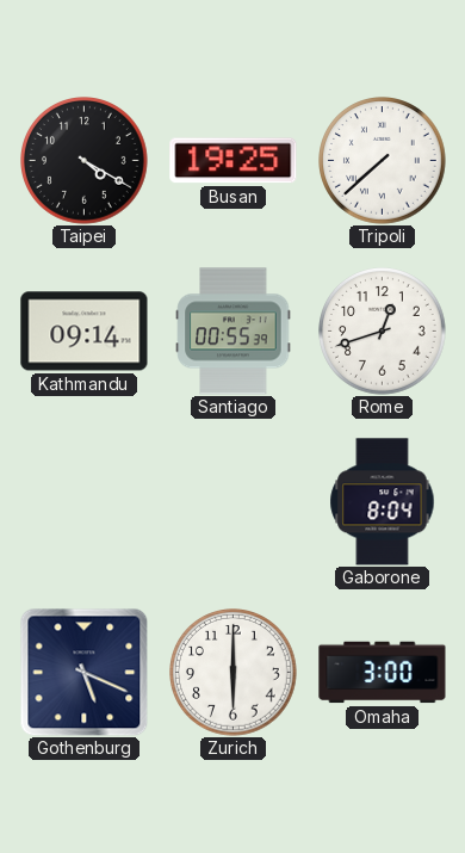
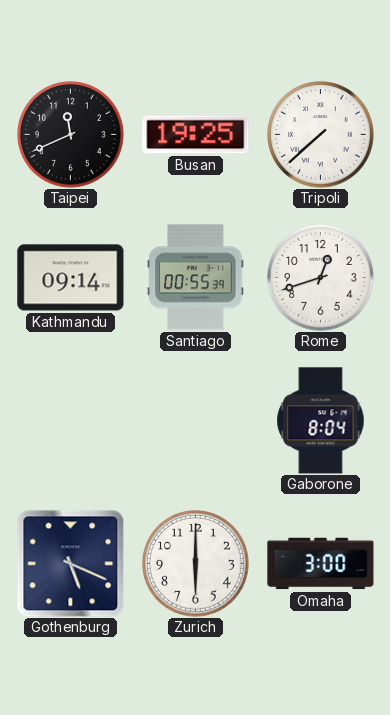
Taipei: 4:20 -> 11:41
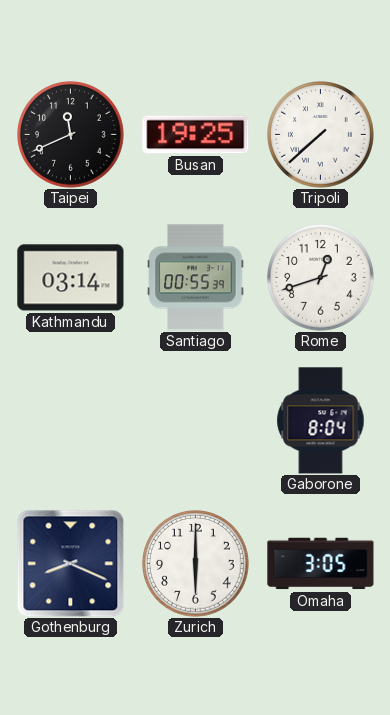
Kathmandu: 09:14 -> 03:14
Gothenburg: 5:19 -> 8:19
Omaha: 3:00 -> 3:05
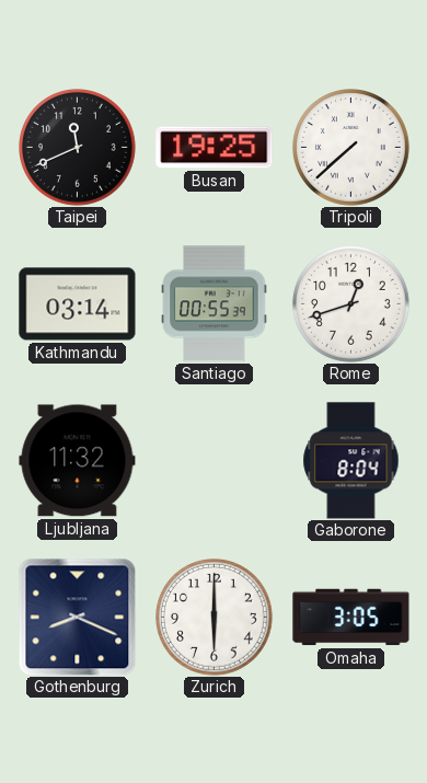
Ljubljana: none -> 11:32
